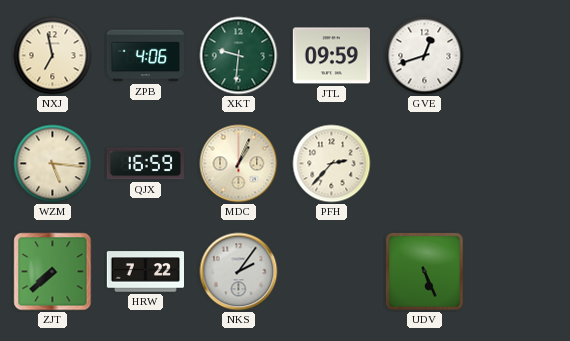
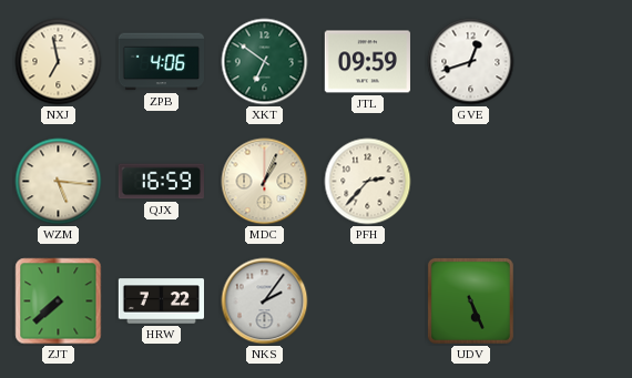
XKT: 9:31 -> 6:51
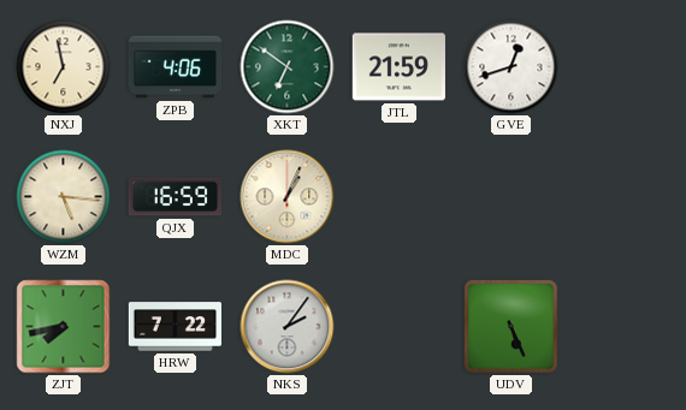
JTL: 09:59 -> 21:59
PFH: 2:37 -> none
ZJT: 7:38 -> 7:43
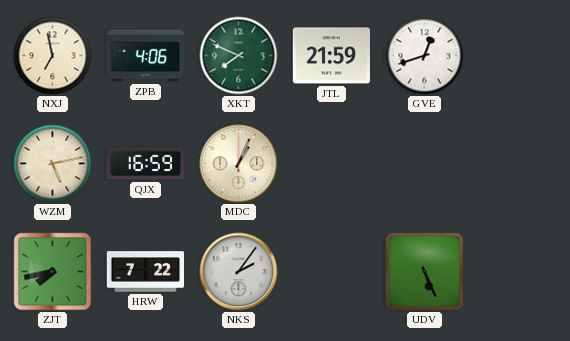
XKT: 6:51 -> 7:49
WZM: 5:16 -> 5:13
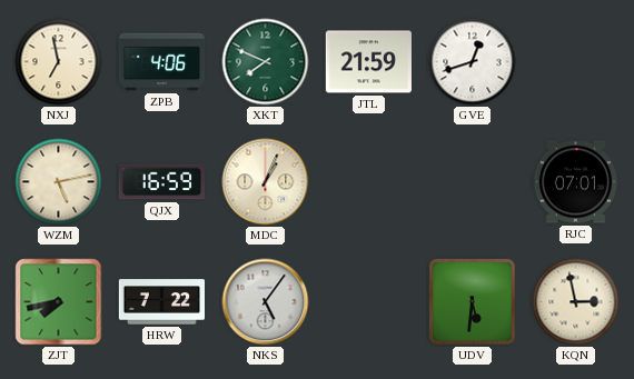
RJC: none -> 07:01
NKS: 2:06 -> 5:06
UDV: 5:26 -> 5:31
KQN: none -> 2:58
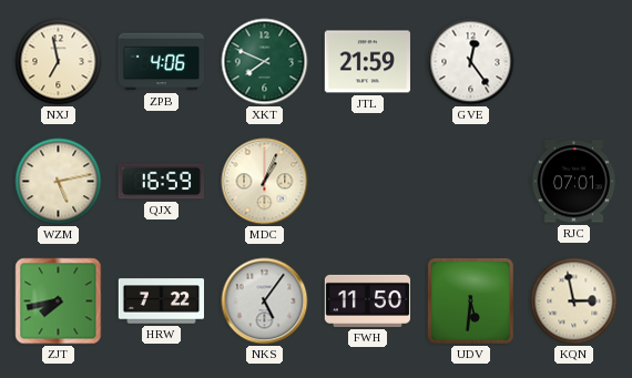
GVE: 12:42 -> 12:24
FWH: none -> 11:50
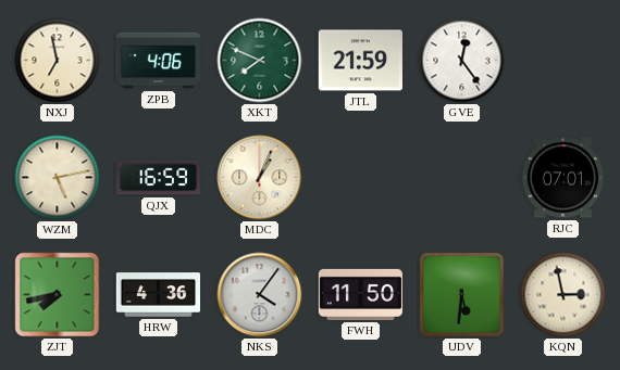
HRW: 7:22 -> 4:36
NKS: 5:06 -> 4:06
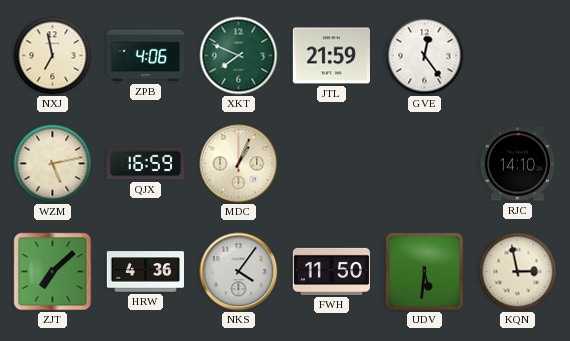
RJC: 07:01 -> 14:10
ZJT: 7:43 -> 7:08
